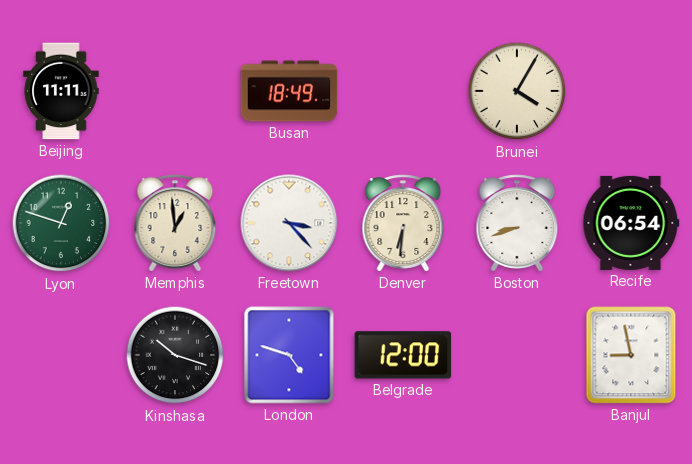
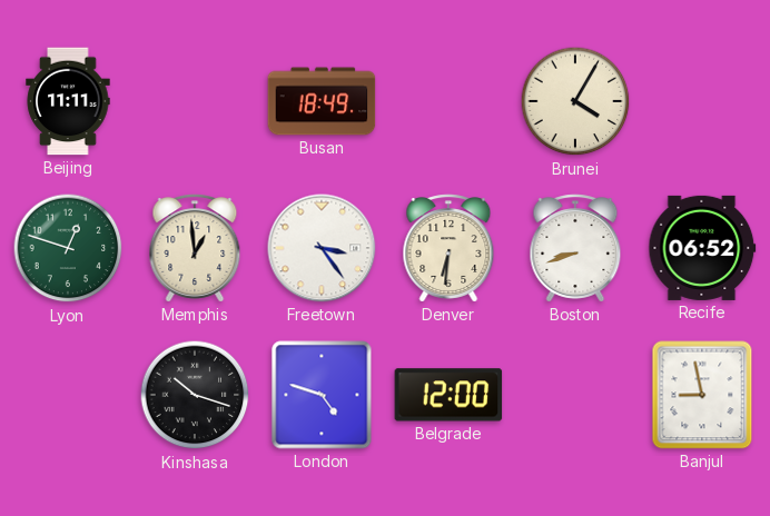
Freetown: 3:23 -> 3:24
Recife: 06:54 -> 06:52
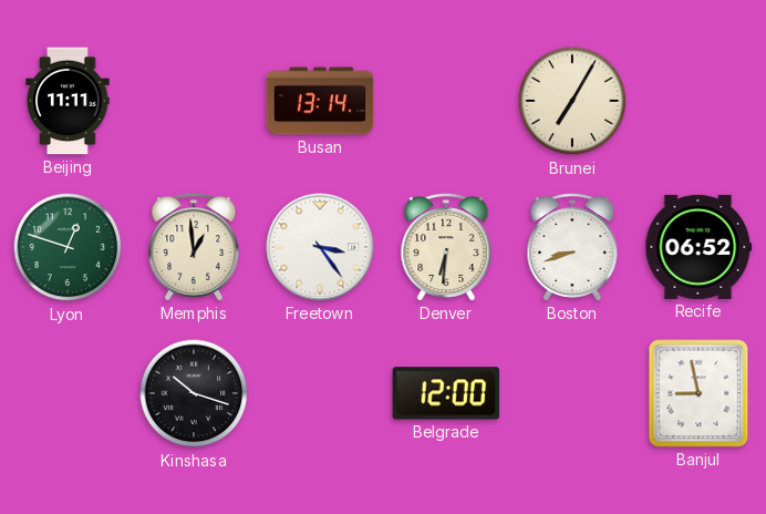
Busan: 18:49 -> 13:14
Brunei: 4:05 -> 7:05
London: 4:48 -> none
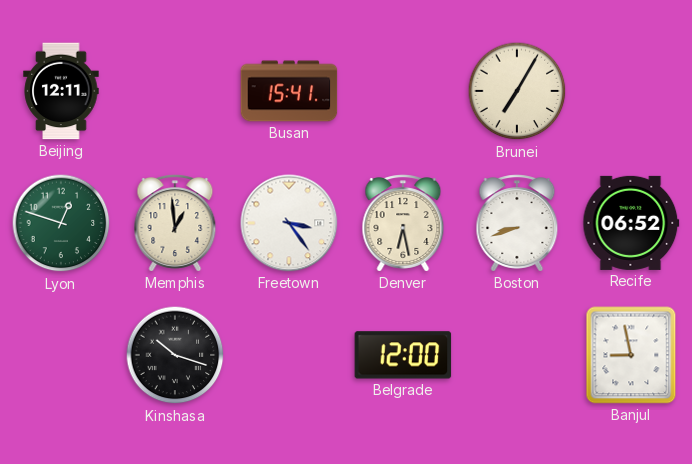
Beijing: 11:11 -> 12:11
Busan: 13:14 -> 15:41
Denver: 6:31 -> 6:28
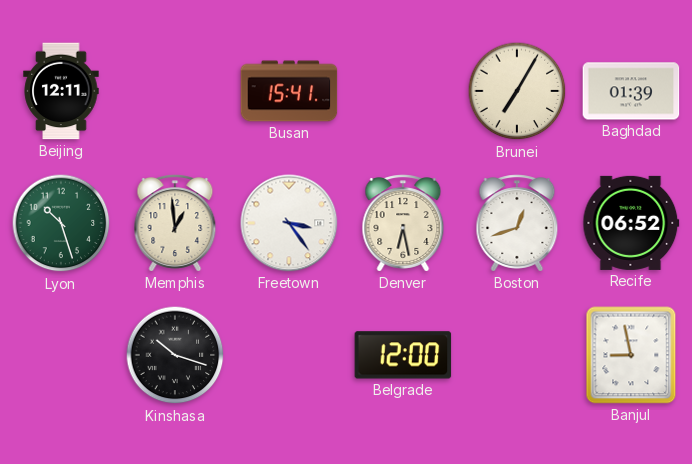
Baghdad: none -> 01:39
Lyon: 12:48 -> 10:27
Boston: 8:42 -> 12:42
